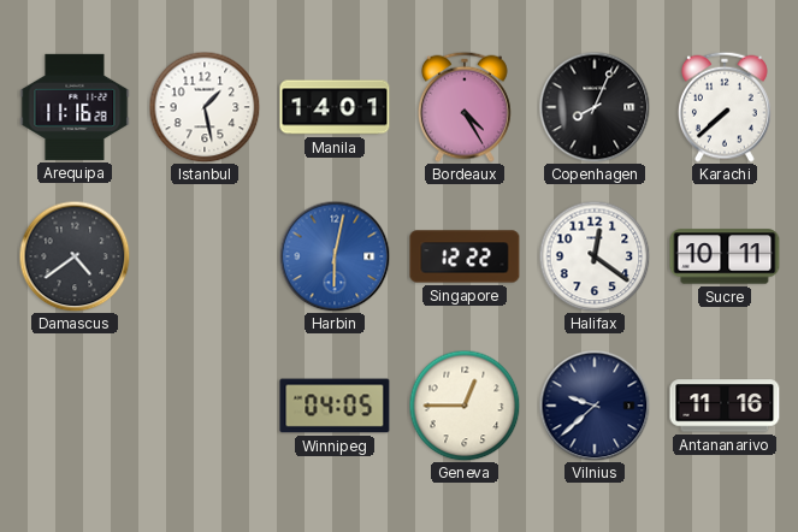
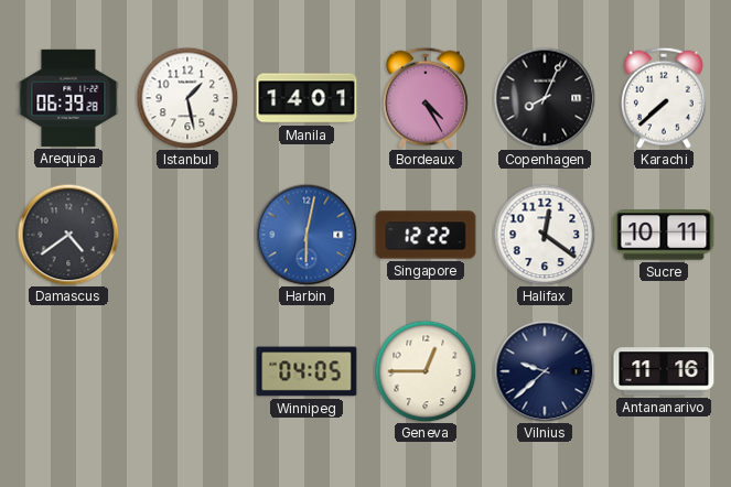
Arequipa: 11:16 -> 06:39
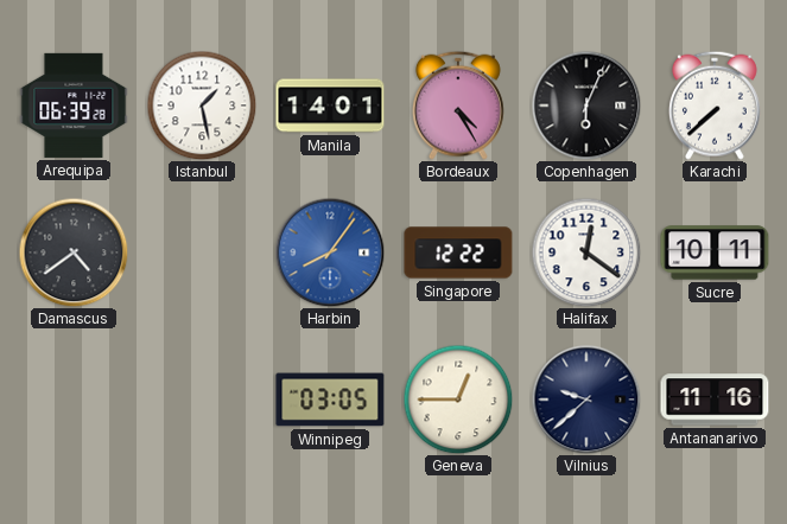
Copenhagen: 8:04 -> 6:04
Harbin: 6:02 -> 8:06
Winnipeg: 04:05 -> 03:05
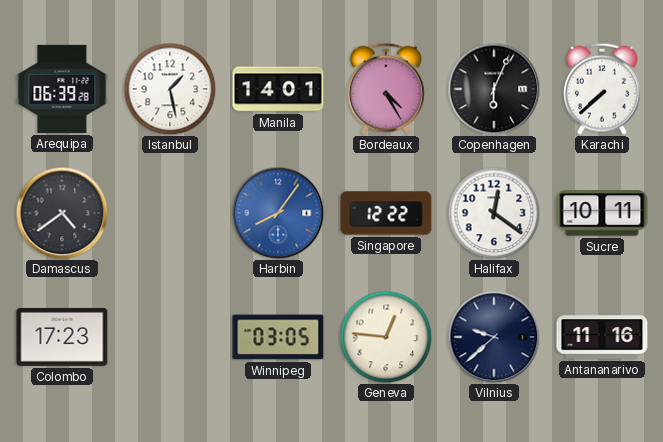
Colombo: none -> 17:23
Geneva: 12:45 -> 12:46
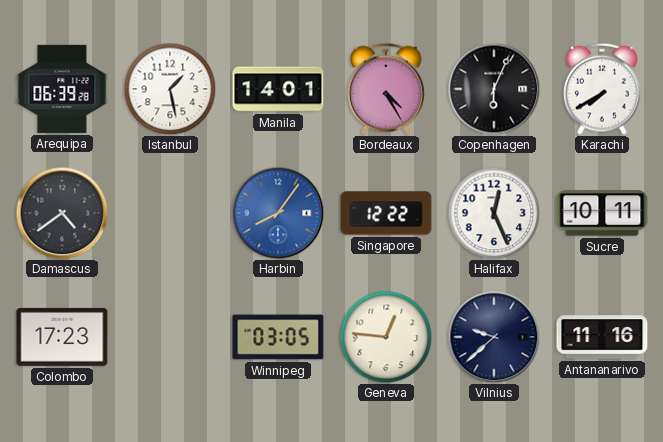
Karachi: 7:38 -> 7:40
Halifax: 12:21 -> 12:26
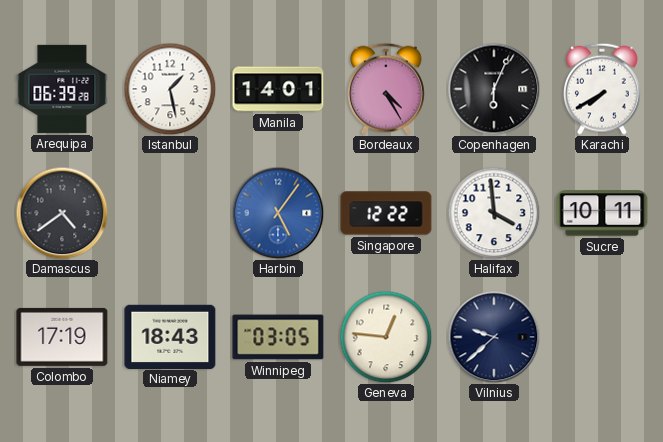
Harbin: 8:06 -> 5:06
Halifax: 12:26 -> 3:59
Colombo: 17:23 -> 17:19
Niamey: none -> 18:43
Antananarivo: 11:16 -> none
